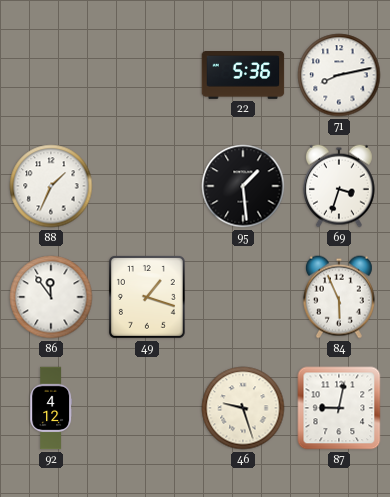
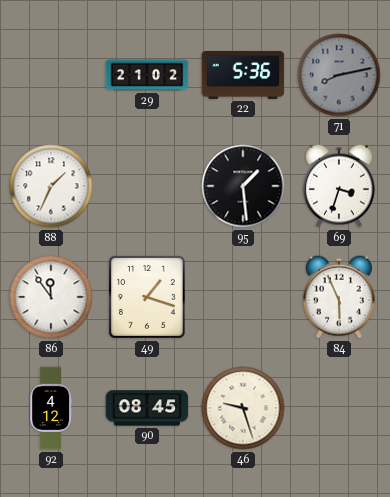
29: none -> 21:02
71 dial: white -> grey
90: none -> 08:45
87: 9:02 -> none
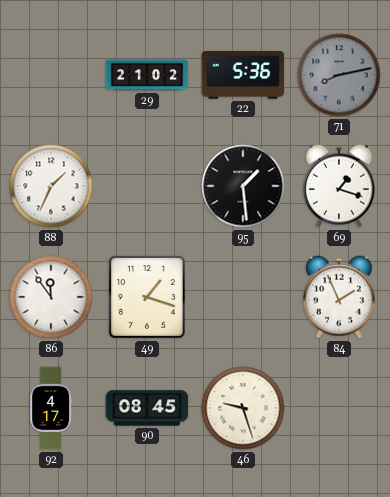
69: 3:33 -> 1:18
84: 5:56 -> 1:56
92: 4:12 -> 4:17
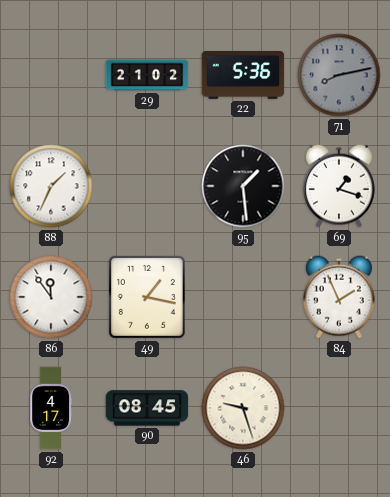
49: 1:18 -> 1:17
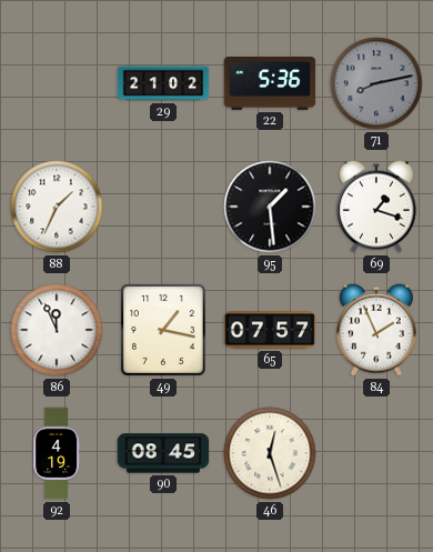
86: 11:54 -> 11:56
65: none -> 07:57
92: 4:17 -> 4:19
46: 9:27 -> 12:27
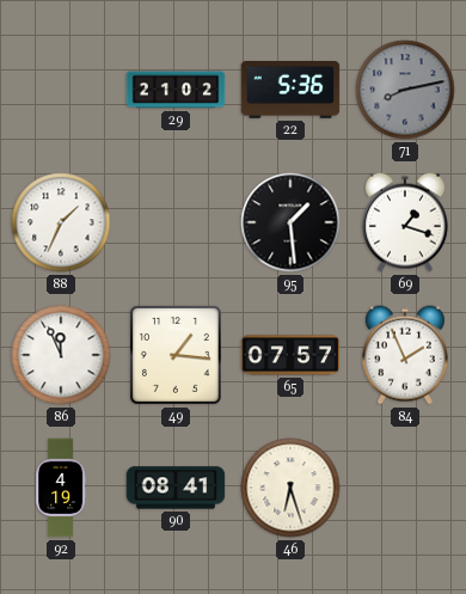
49: 1:17 -> 1:16
90: 08:45 -> 08:41
46: 12:27 -> 6:27
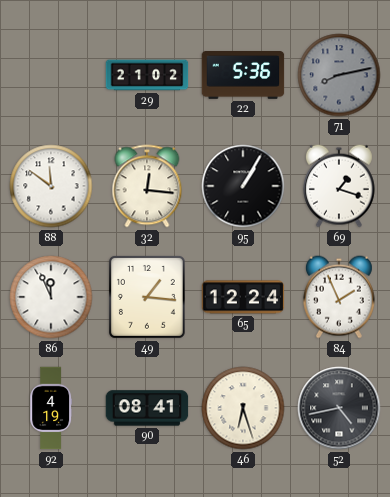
88: 1:34 -> 11:51
32: none -> 12:16
95: 1:29 -> 1:05
65: 07:57 -> 12:24
52: none -> 4:43
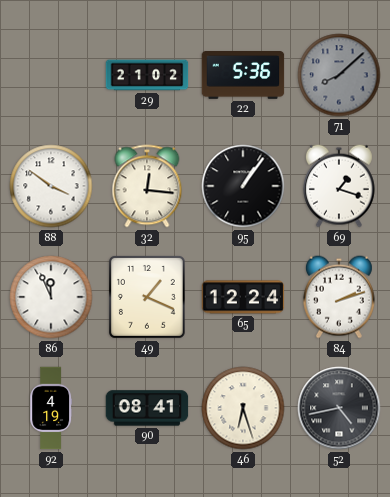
71: 8:13 -> 8:08
88: 11:51 -> 3:51
95: 1:05 -> 1:06
49: 1:16 -> 1:19
84: 1:56 -> 2:12
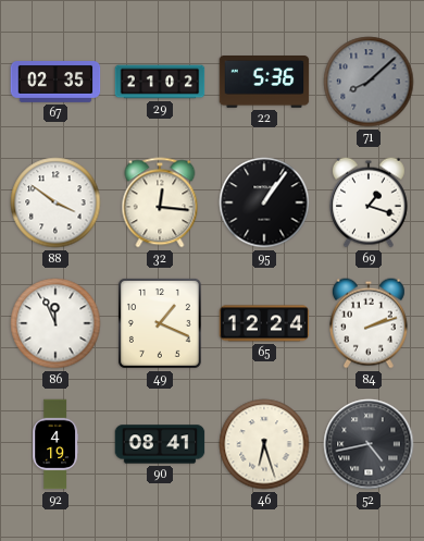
67: none -> 02:35
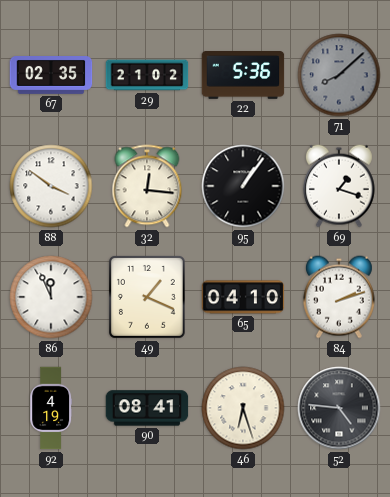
65: 12:24 -> 04:10
52: 4:43 -> 4:46
